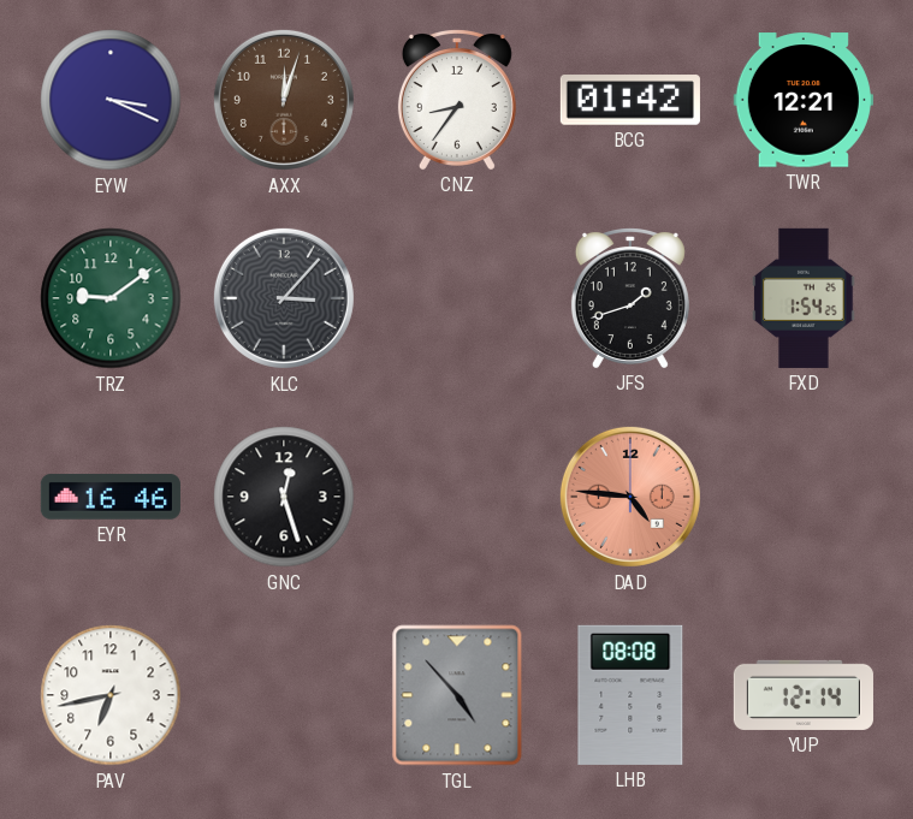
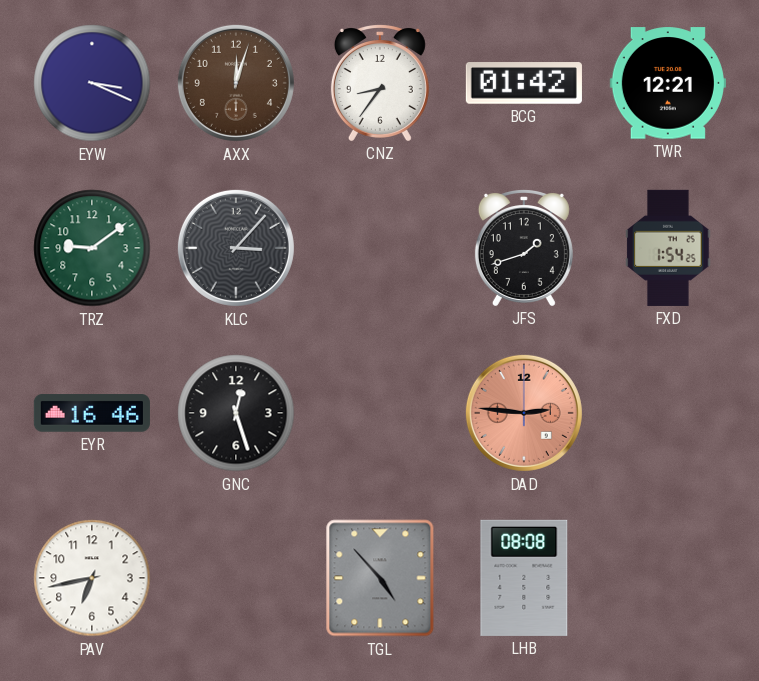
DAD: 4:46 -> 2:46
YUP: 12:14 -> none
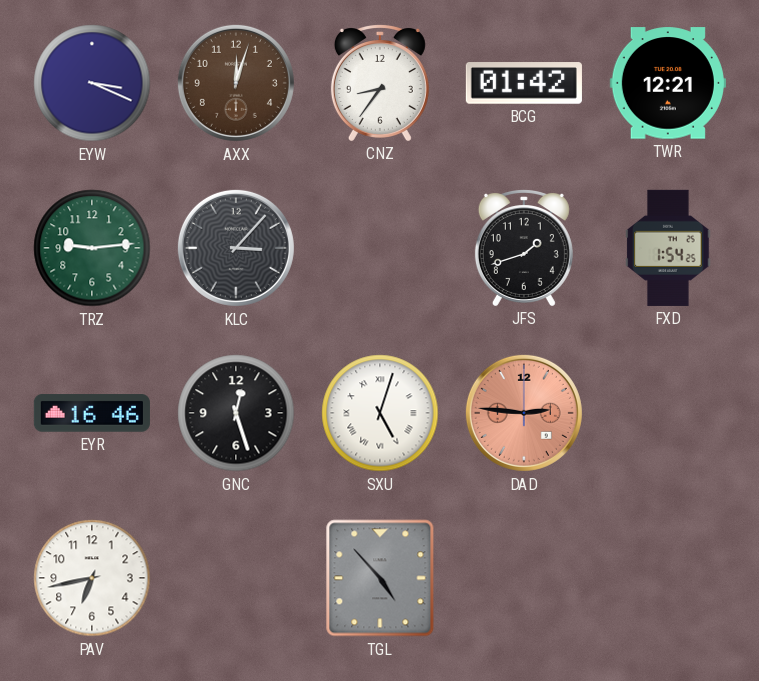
TRZ: 9:09 -> 9:14
SXU: none -> 5:03
LHB: 08:08 -> none
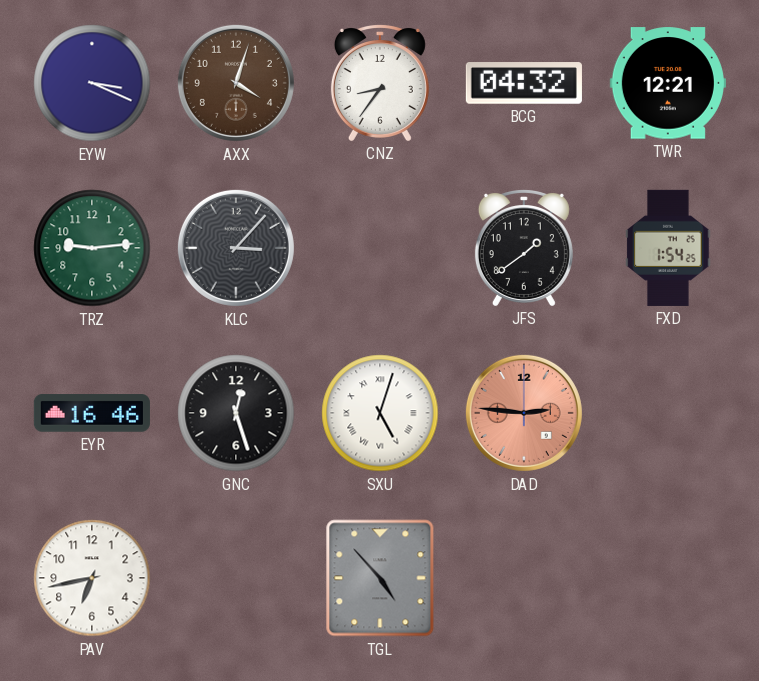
AXX: 12:03 -> 4:03
BCG: 01:42 -> 04:32
JFS: 1:42 -> 1:39
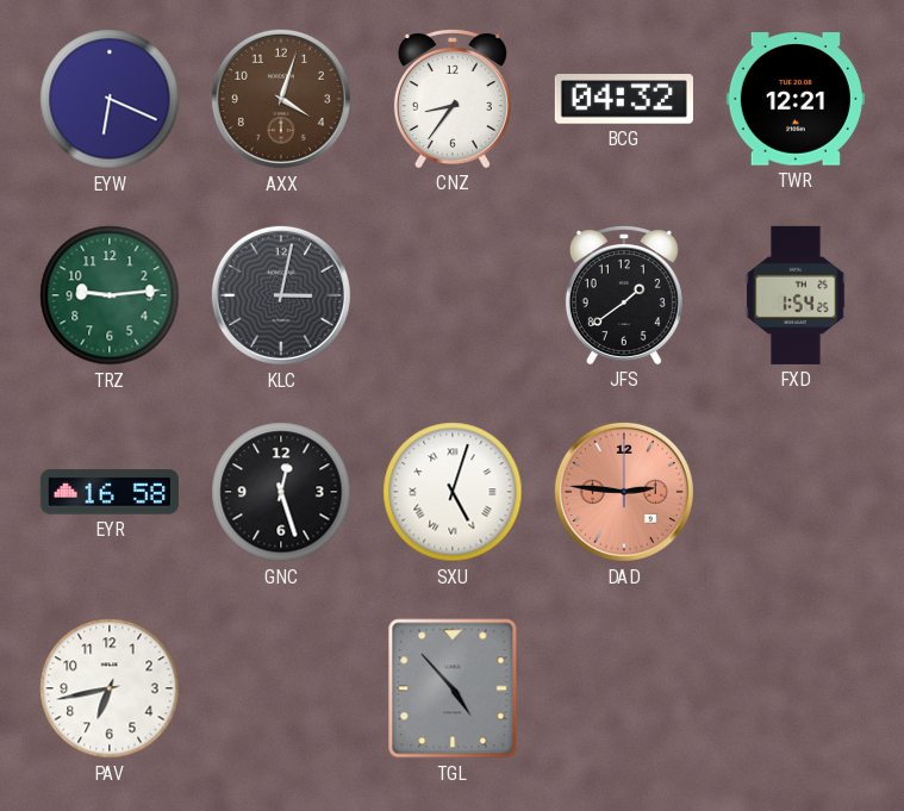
EYW: 3:19 -> 6:19
KLC: 3:07 -> 3:02
EYR: 16:46 -> 16:58
